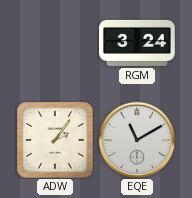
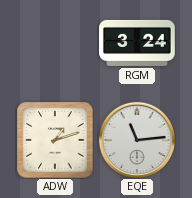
ADW: 2:06 -> 1:12
EQE: 11:10 -> 11:14
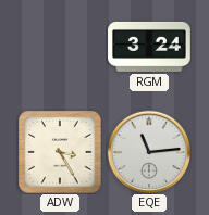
ADW: 1:12 -> 3:25
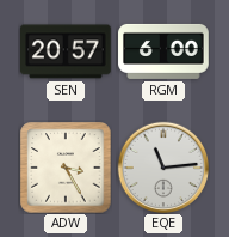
SEN: none -> 20:57
RGM: 3:24 -> 6:00
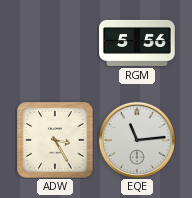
SEN: 20:57 -> none
RGM: 6:00 -> 5:56
